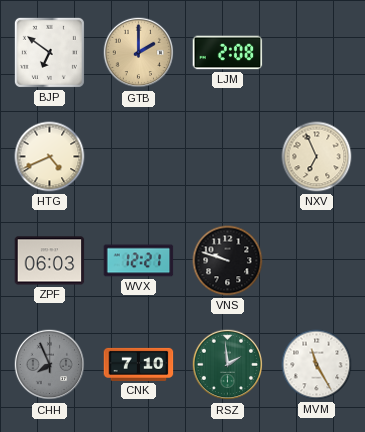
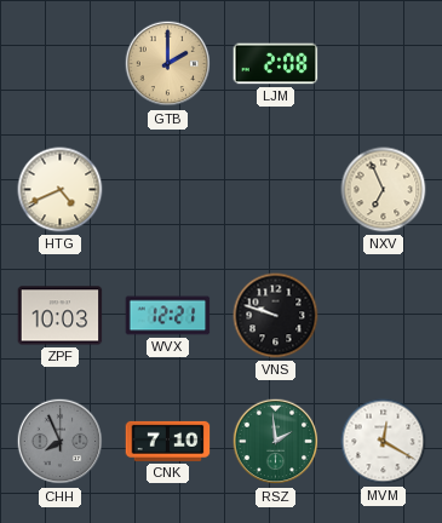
BJP: 6:51 -> none
ZPF: 06:03 -> 10:03
MVM: 11:25 -> 12:20
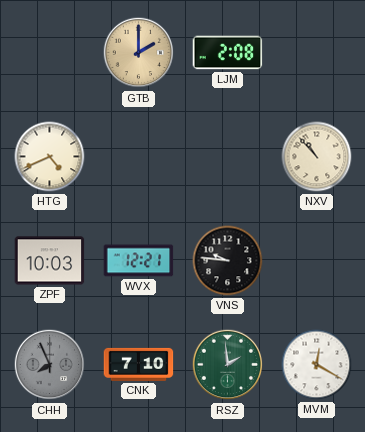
NXV: 6:56 -> 10:53
VNS: 9:48 -> 9:46
